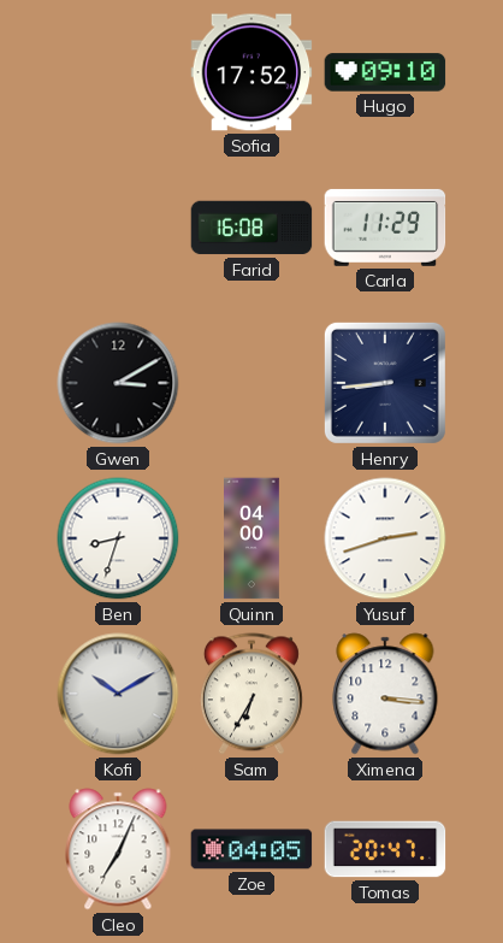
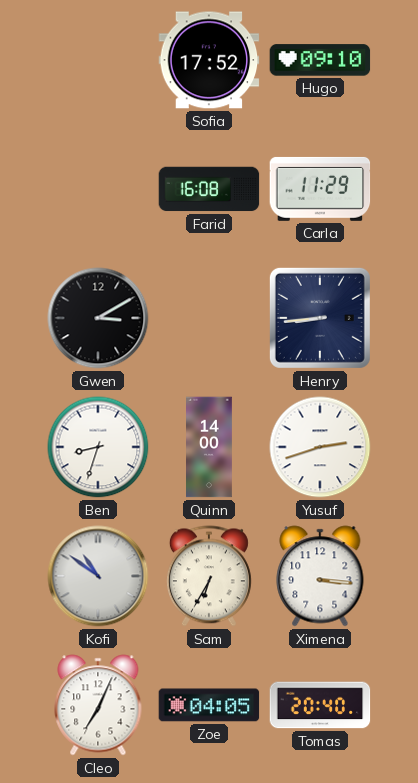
Quinn: 04:00 -> 14:00
Kofi: 10:10 -> 10:51
Tomas: 20:47 -> 20:40
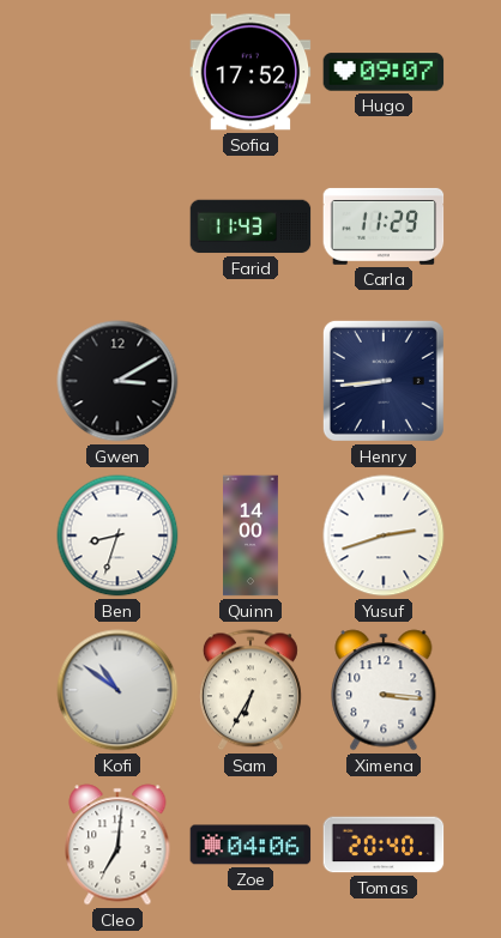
Hugo: 09:10 -> 09:07
Farid: 16:08 -> 11:43
Cleo: 7:04 -> 7:01
Zoe: 04:05 -> 04:06
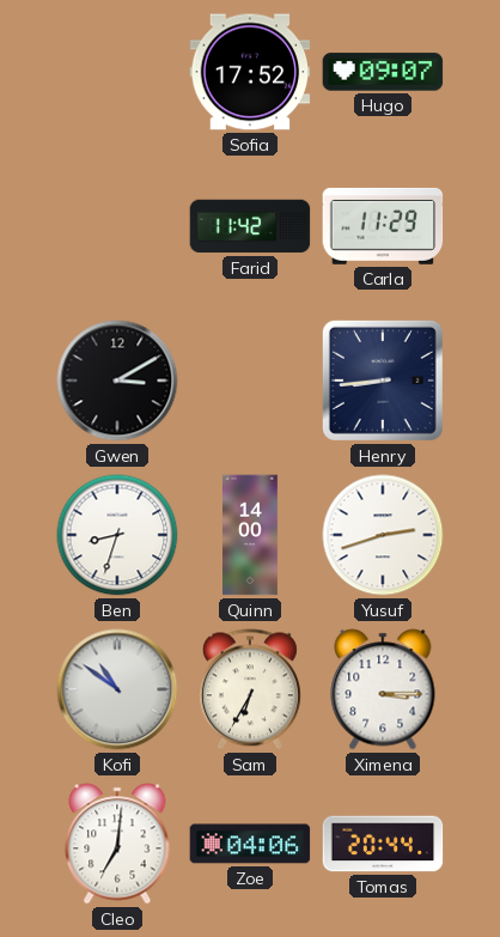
Farid: 11:43 -> 11:42
Ximena: 3:16 -> 3:15
Tomas: 20:40 -> 20:44
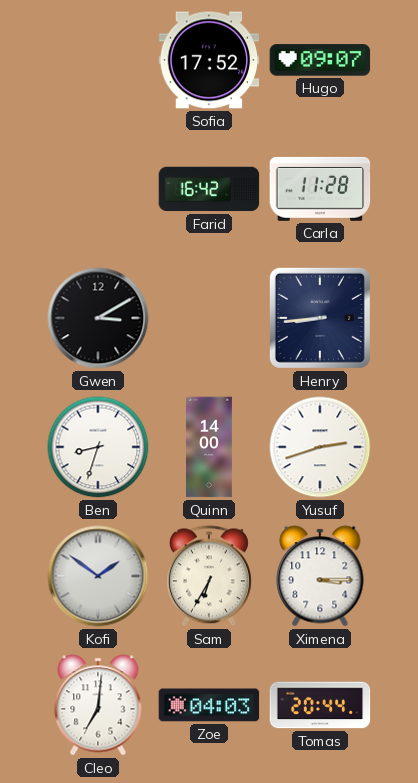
Farid: 11:42 -> 16:42
Carla: 11:29 -> 11:28
Kofi: 10:51 -> 1:51
Zoe: 04:06 -> 04:03
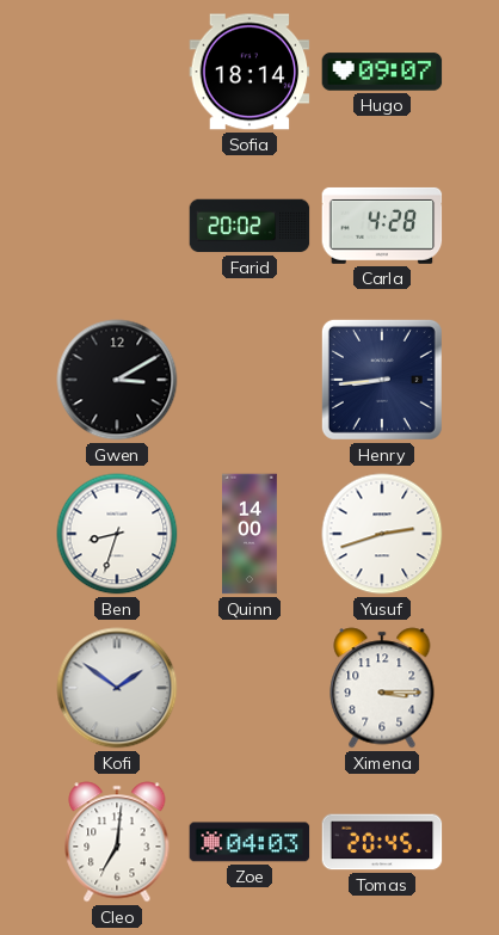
Sofia: 17:52 -> 18:14
Farid: 16:42 -> 20:02
Carla: 11:28 -> 4:28
Sam: 6:35 -> none
Tomas: 20:44 -> 20:45
